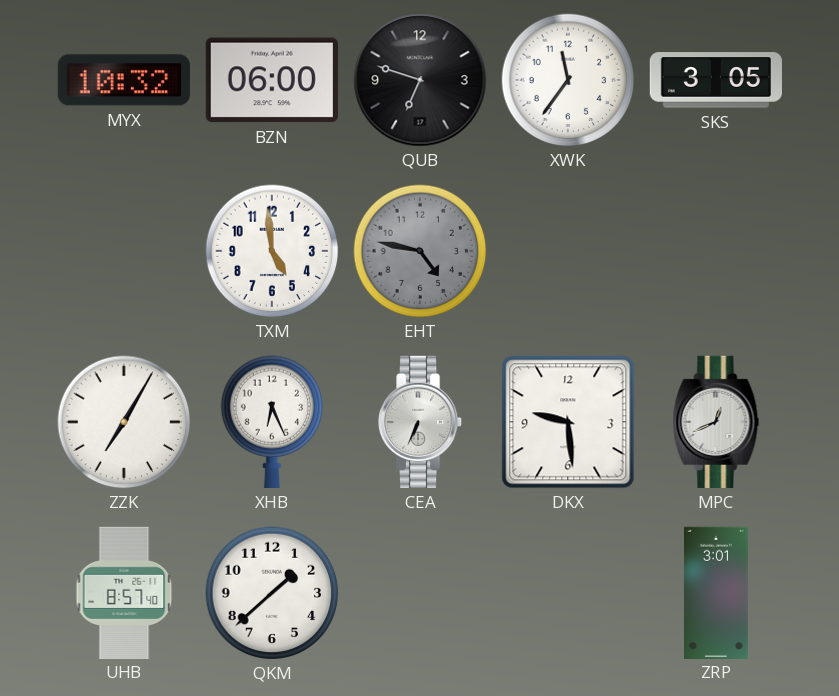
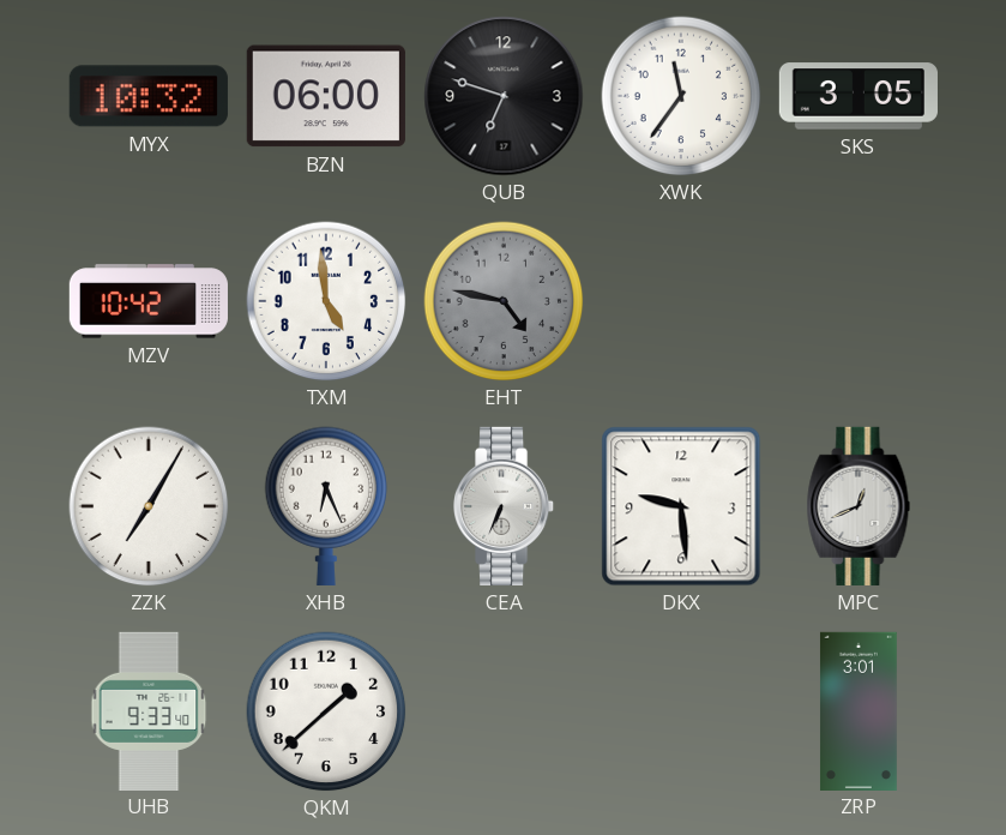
MZV: none -> 10:42
UHB: 8:57 -> 9:33
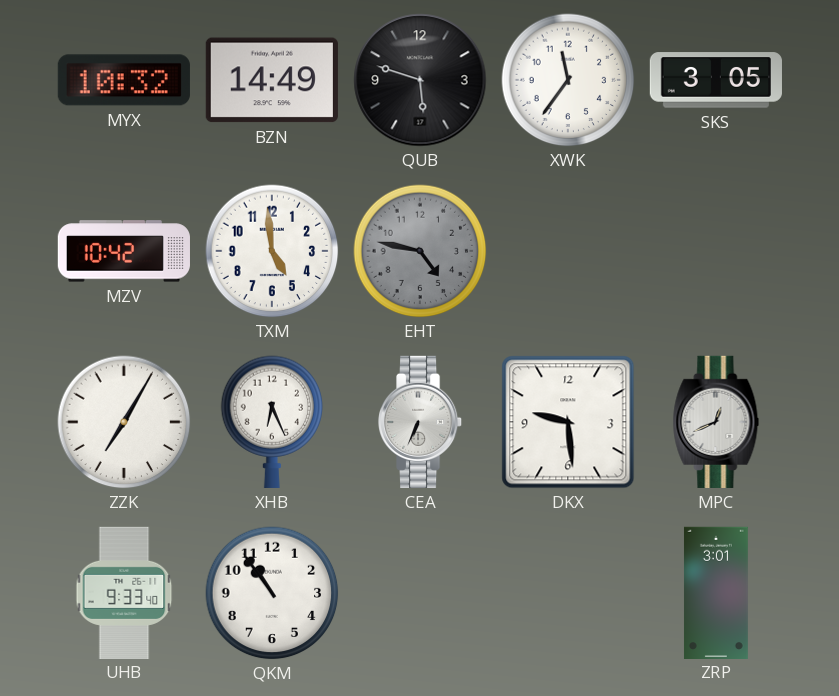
BZN: 06:00 -> 14:49
QUB: 6:48 -> 5:48
QKM: 1:38 -> 10:54
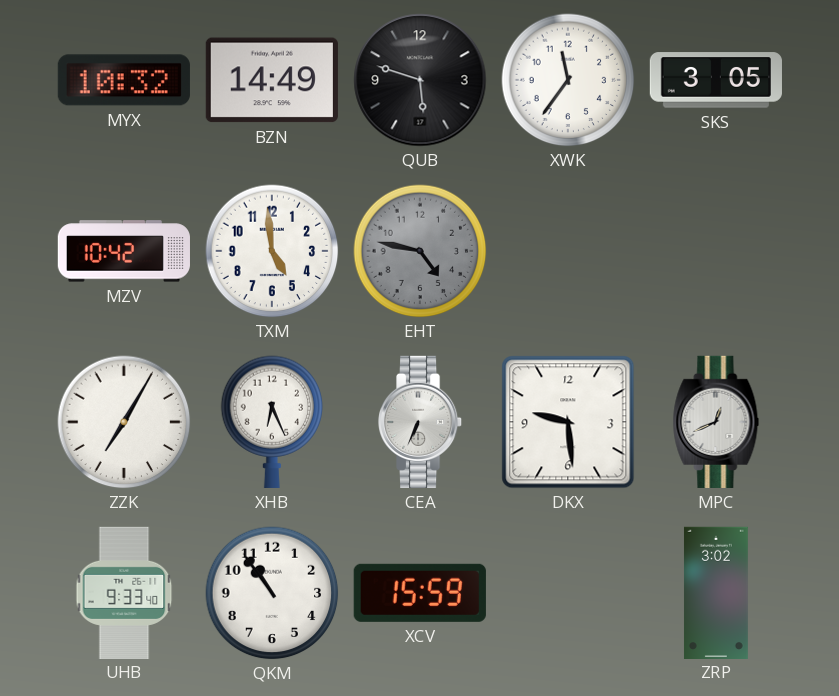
XCV: none -> 15:59
ZRP: 3:01 -> 3:02
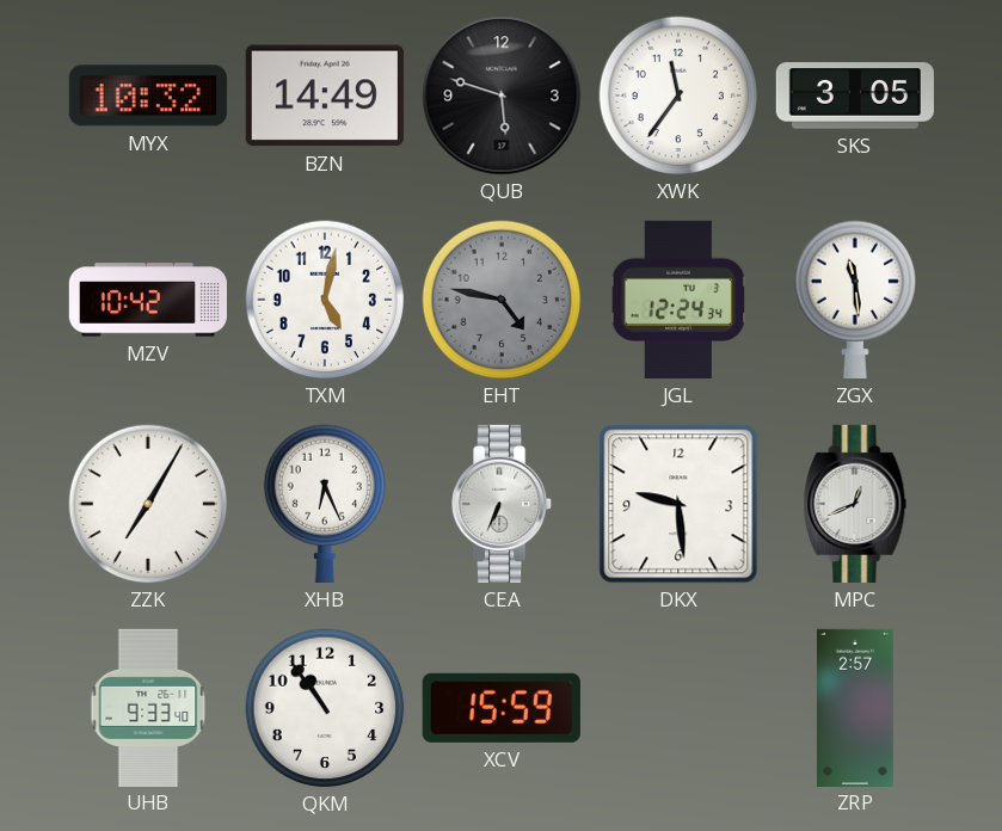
TXM: 4:59 -> 5:02
JGL: none -> 12:24
ZGX: none -> 11:29
ZRP: 3:02 -> 2:57
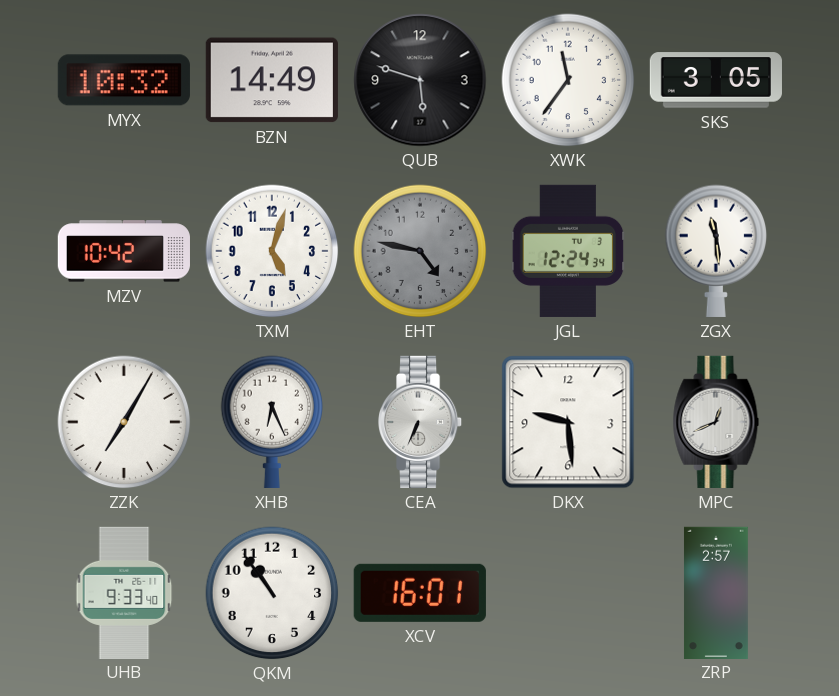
TXM: 5:02 -> 5:03
XCV: 15:59 -> 16:01
